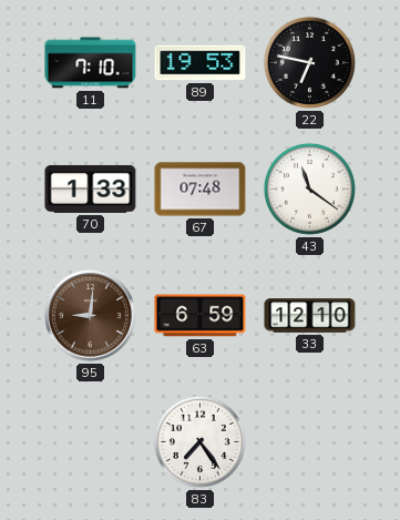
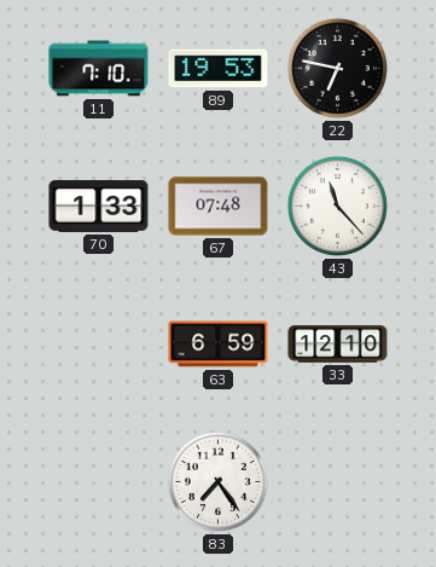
43: 11:21 -> 11:23
95: 9:01 -> none
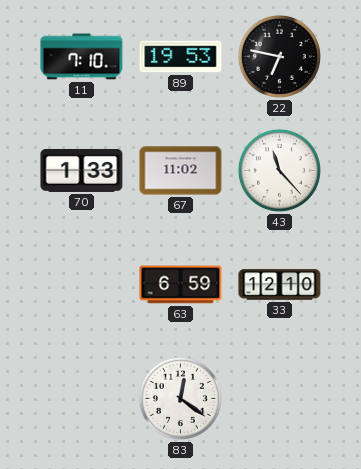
67: 07:48 -> 11:02
83: 7:24 -> 12:21
